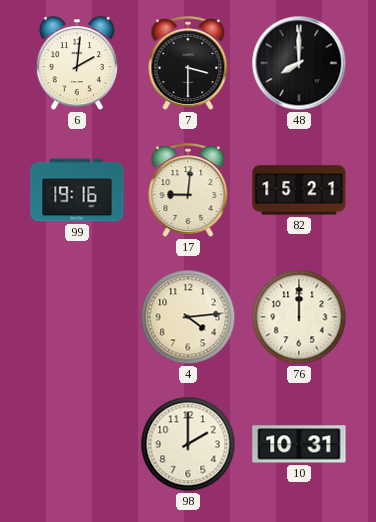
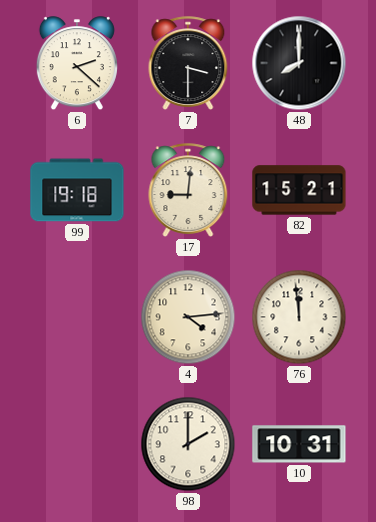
6: 2:01 -> 2:22
99: 19:16 -> 19:18
76: 12:00 -> 11:59
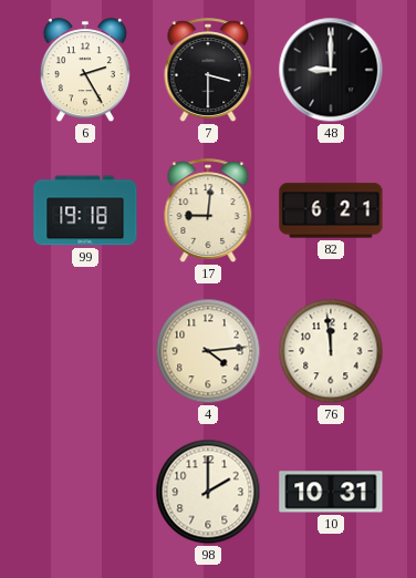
6: 2:22 -> 2:25
48: 8:00 -> 9:00
82: 15:21 -> 6:21
